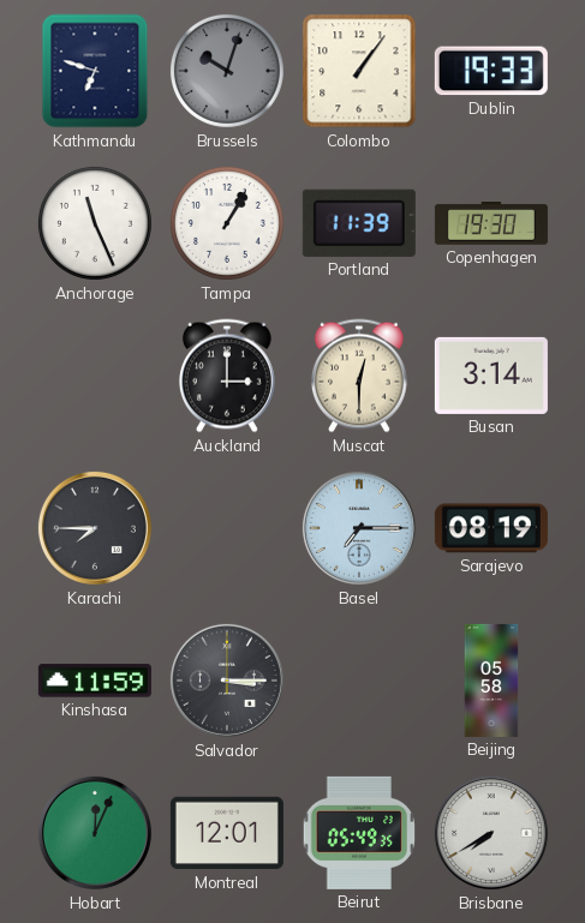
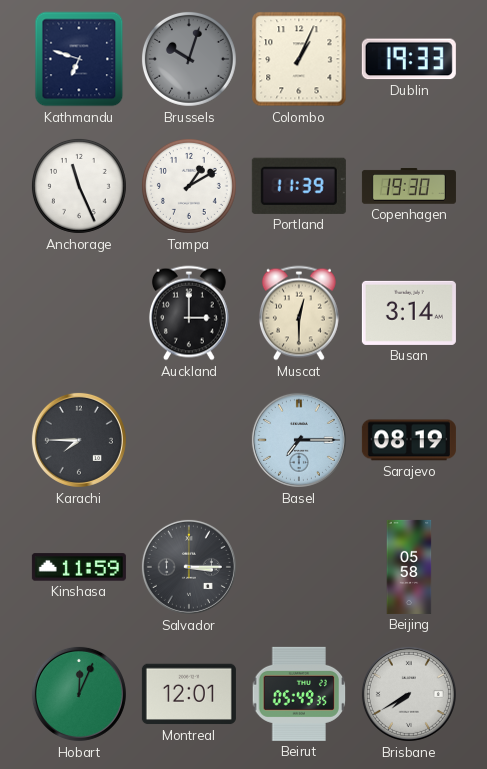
Colombo: 1:06 -> 1:04
Tampa: 1:05 -> 1:10
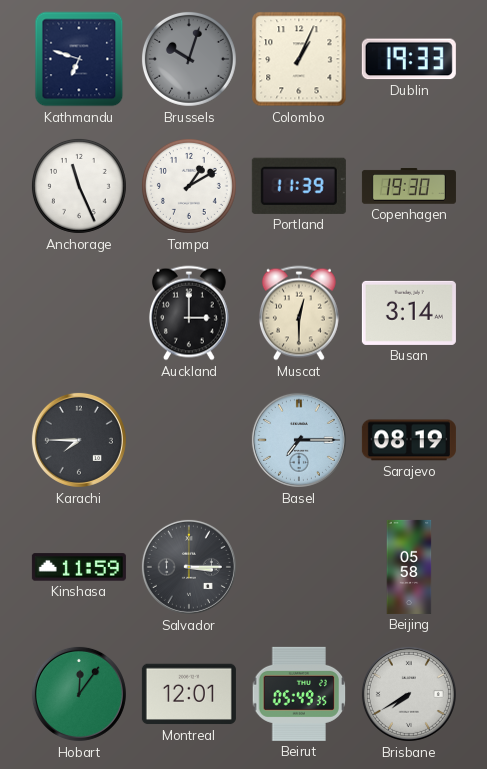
Hobart: 12:04 -> 12:06
